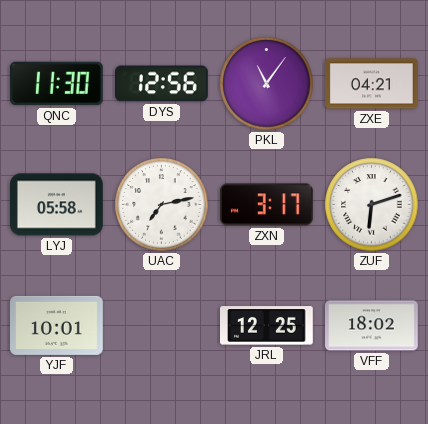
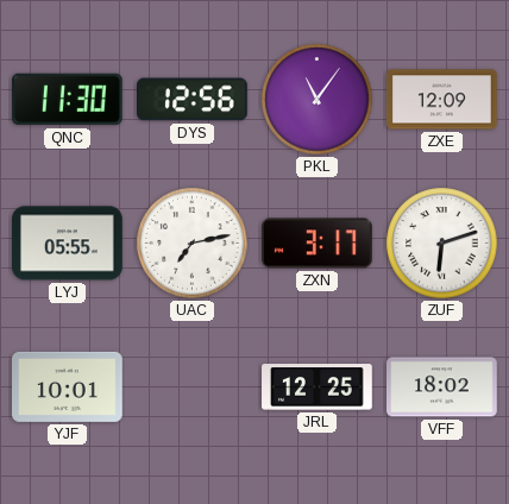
ZXE: 04:21 -> 12:09
LYJ: 05:58 -> 05:55
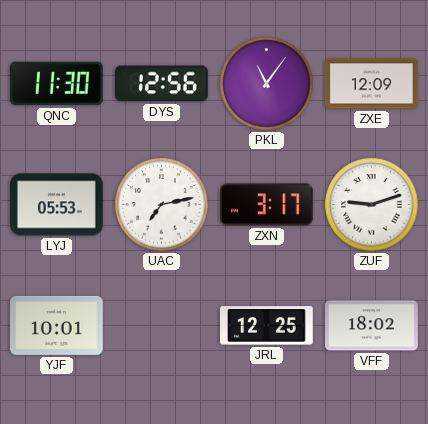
LYJ: 05:55 -> 05:53
ZUF: 6:12 -> 9:12
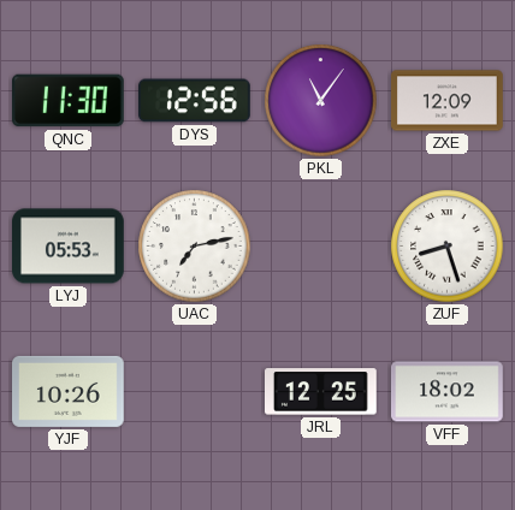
ZXN: 3:17 -> none
ZUF: 9:12 -> 8:27
YJF: 10:01 -> 10:26
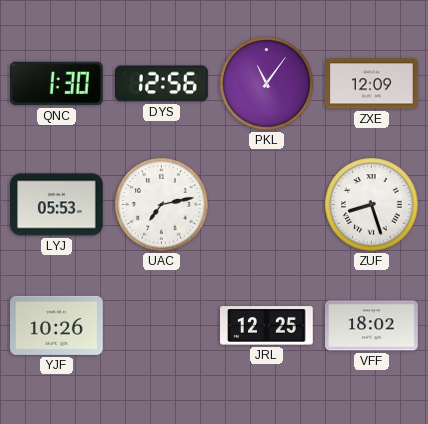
QNC: 11:30 -> 1:30
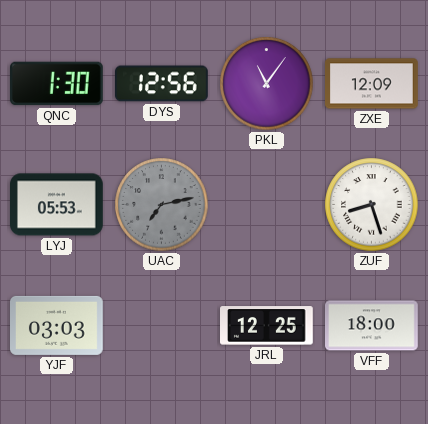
UAC dial: white -> grey
YJF: 10:26 -> 03:03
VFF: 18:02 -> 18:00
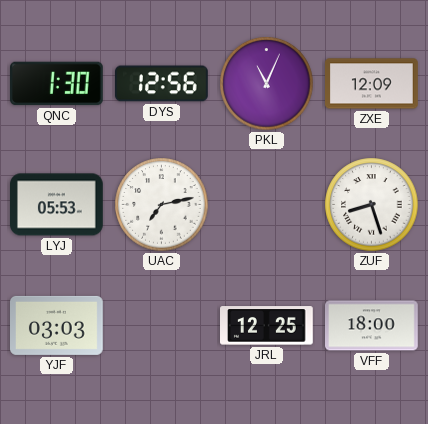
PKL: 11:06 -> 11:04
UAC dial: grey -> white
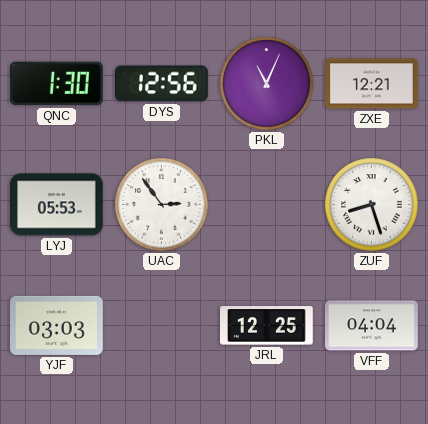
ZXE: 12:09 -> 12:21
UAC: 7:13 -> 2:54
VFF: 18:00 -> 04:04
